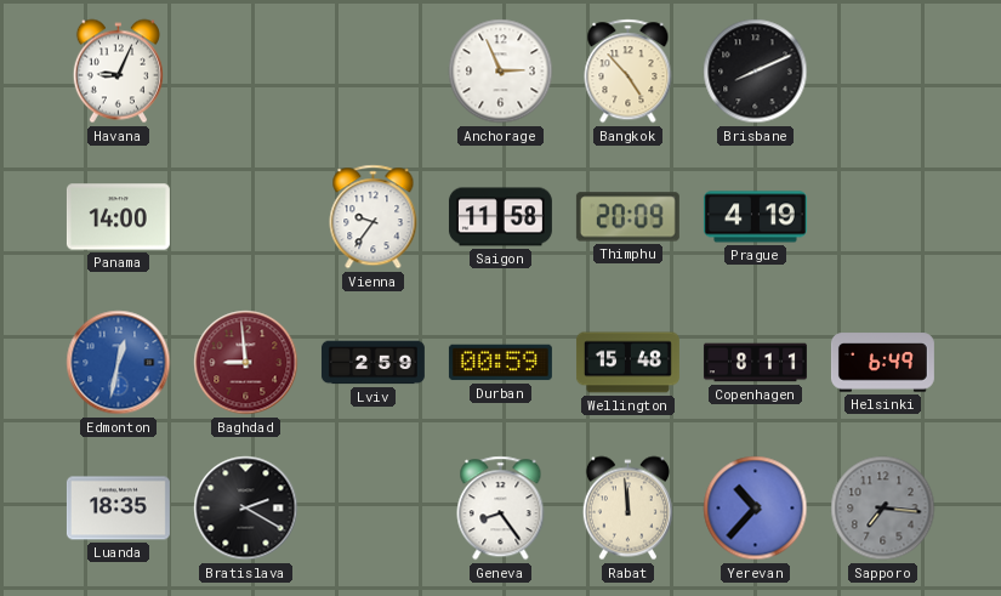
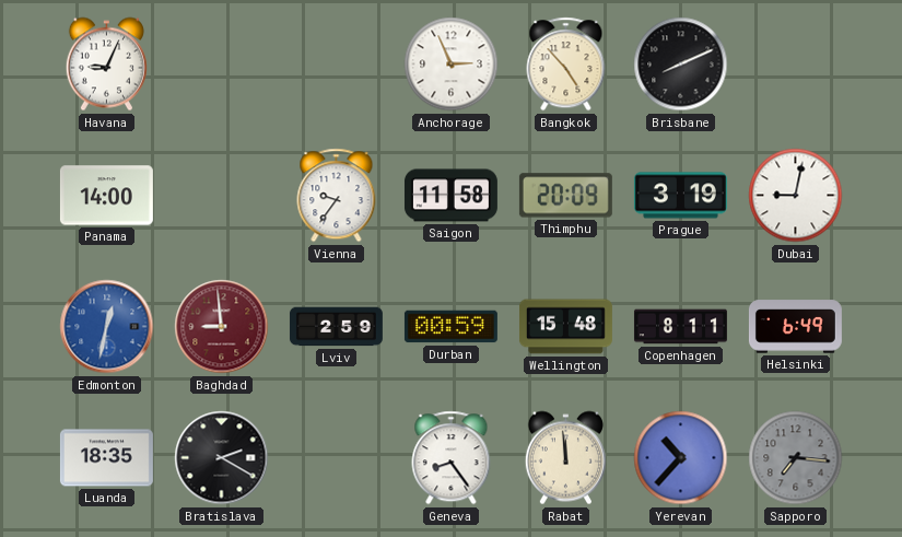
Prague: 4:19 -> 3:19
Dubai: none -> 9:02
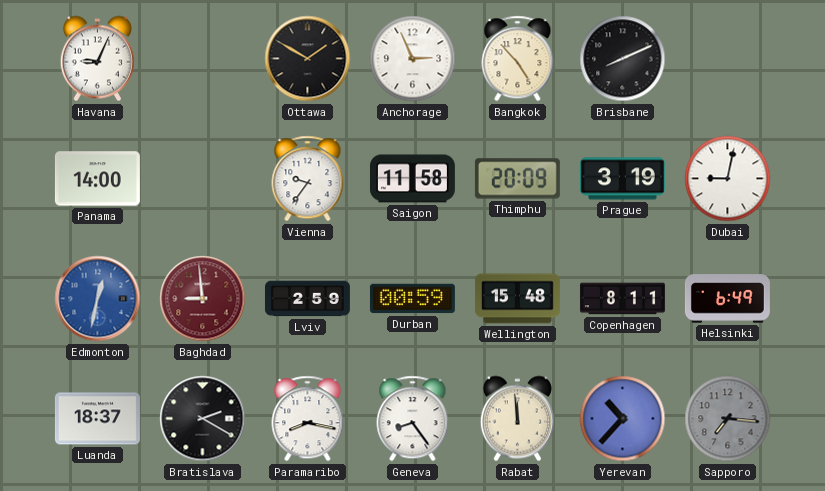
Ottawa: none -> 1:50
Luanda: 18:35 -> 18:37
Paramaribo: none -> 8:17
